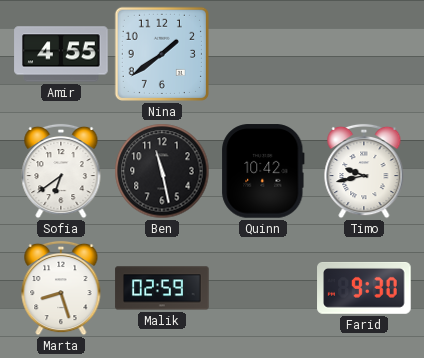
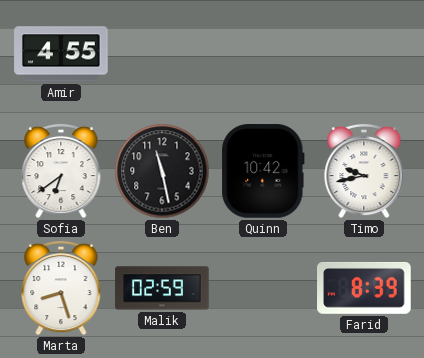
Nina: 1:39 -> none
Farid: 9:30 -> 8:39
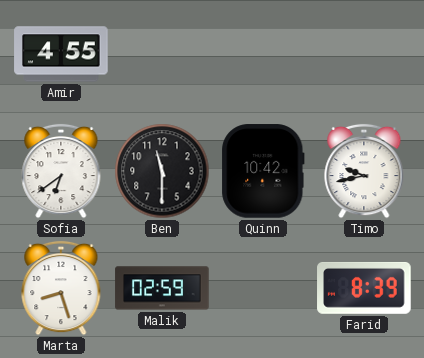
Ben: 11:28 -> 11:30
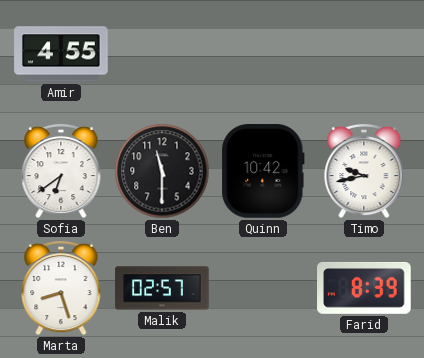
Malik: 02:59 -> 02:57
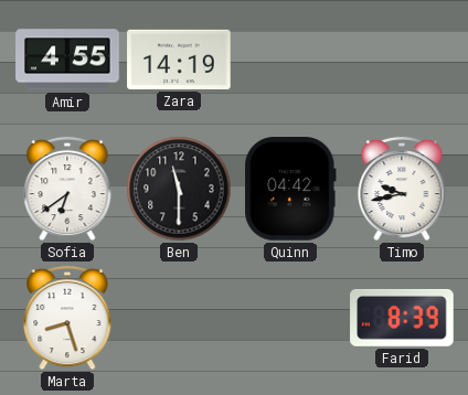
Zara: none -> 14:19
Quinn: 10:42 -> 04:42
Malik: 02:57 -> none
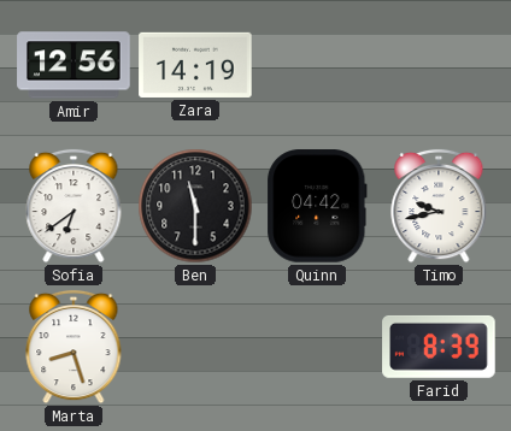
Amir: 4:55 -> 12:56
